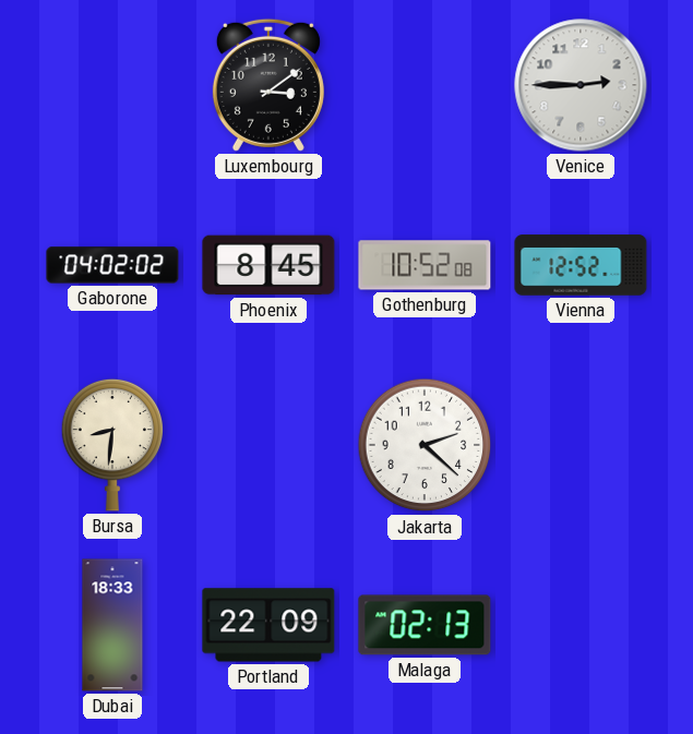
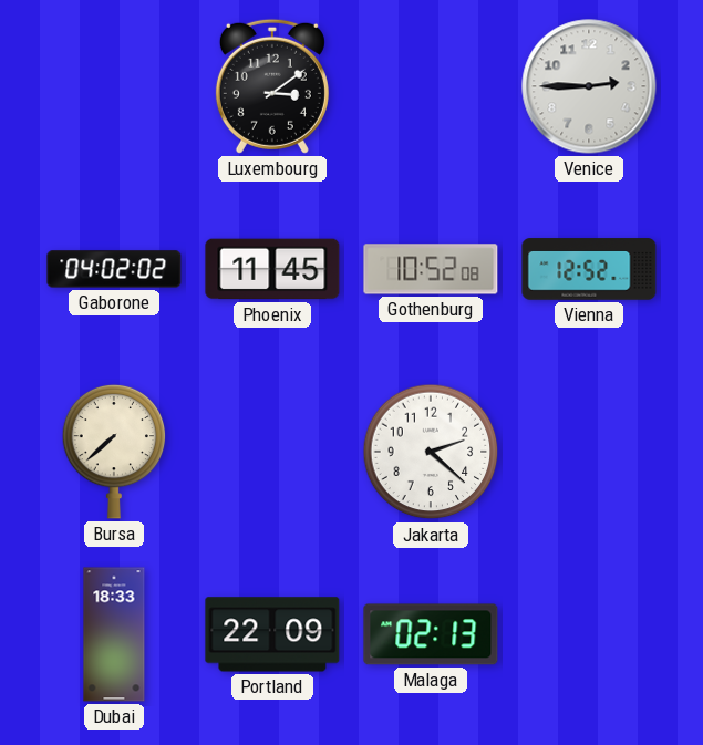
Phoenix: 8:45 -> 11:45
Bursa: 8:31 -> 7:38
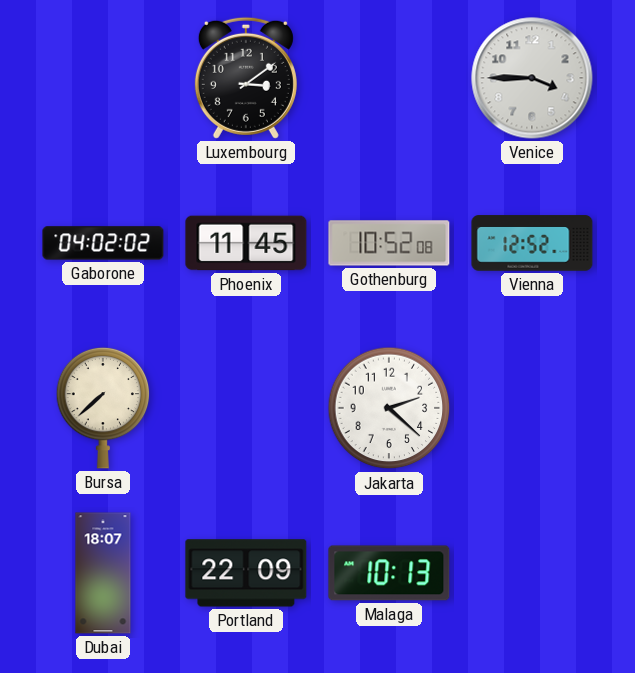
Venice: 2:45 -> 3:45
Dubai: 18:33 -> 18:07
Malaga: 02:13 -> 10:13
